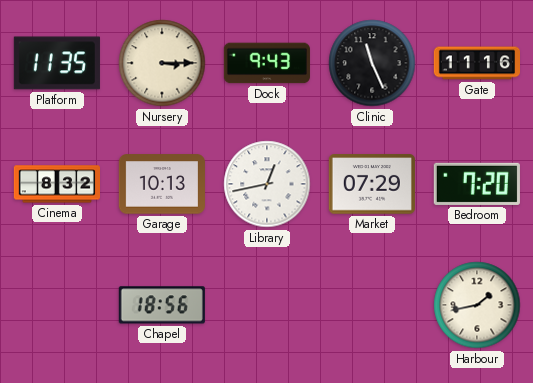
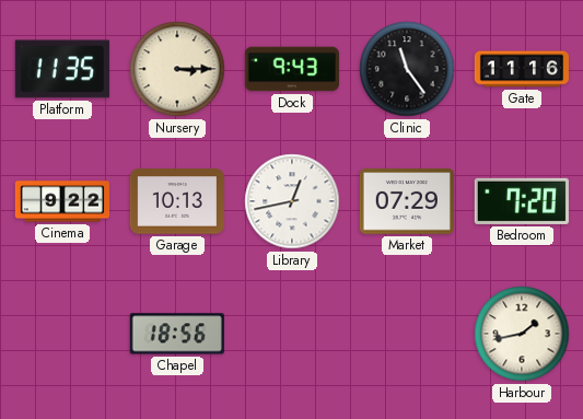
Clinic: 11:26 -> 11:24
Cinema: 8:32 -> 9:22
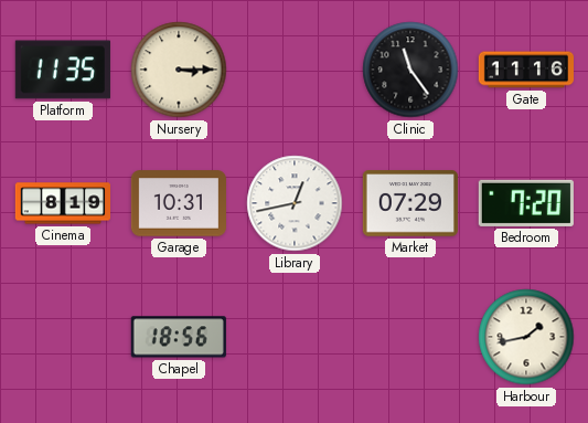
Dock: 9:43 -> none
Cinema: 9:22 -> 8:19
Garage: 10:13 -> 10:31
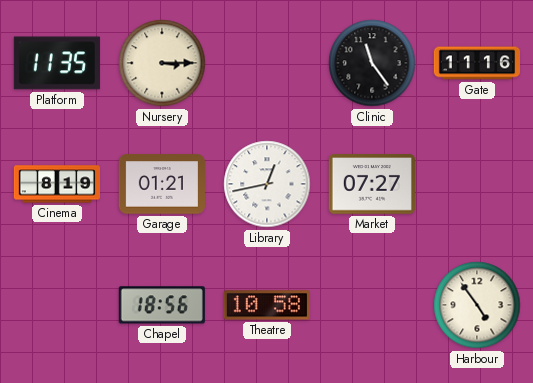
Garage: 10:31 -> 01:21
Market: 07:29 -> 07:27
Bedroom: 7:20 -> none
Theatre: none -> 10:58
Harbour: 1:43 -> 4:54
